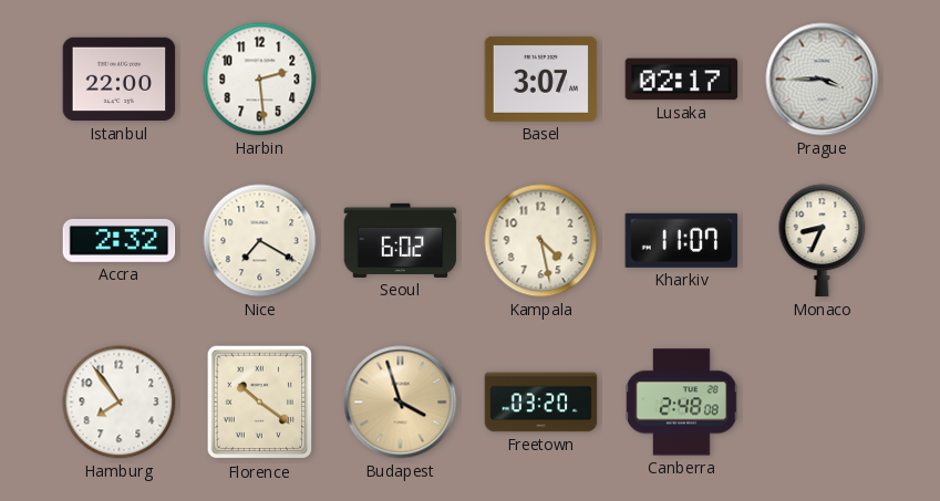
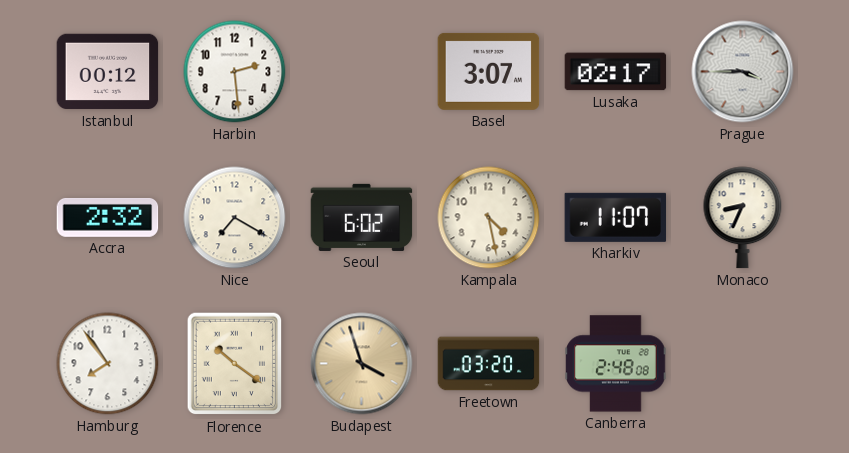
Istanbul: 22:00 -> 00:12
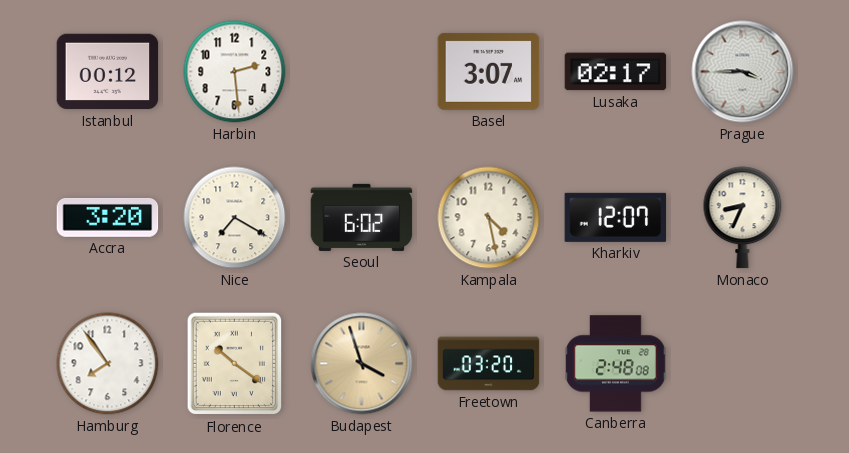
Accra: 2:32 -> 3:20
Kharkiv: 11:07 -> 12:07
